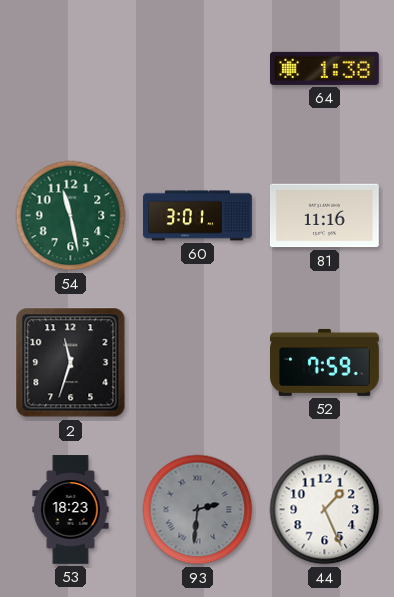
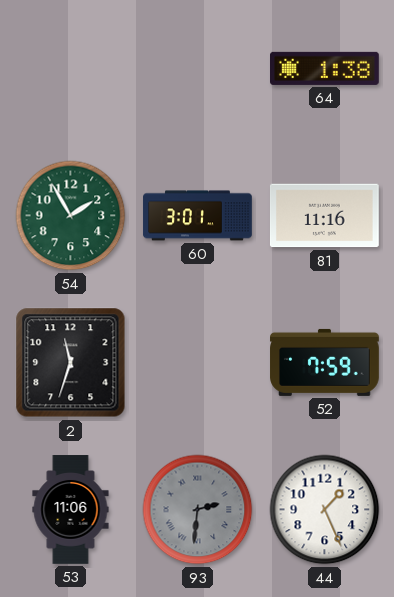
54: 11:28 -> 1:55
53: 18:23 -> 11:06
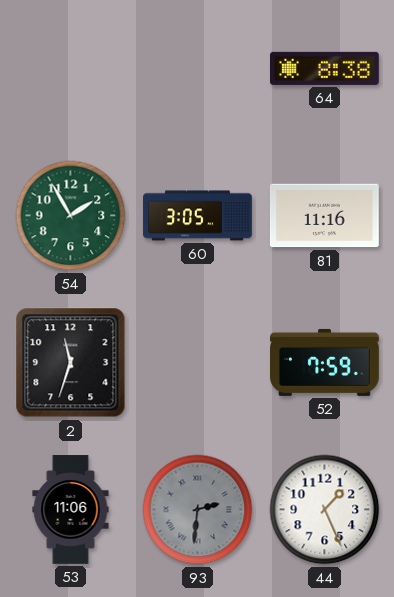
64: 1:38 -> 8:38
60: 3:01 -> 3:05
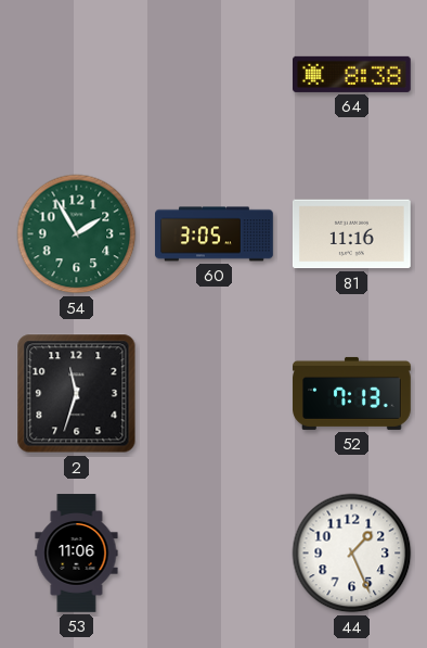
52: 7:59 -> 7:13
93: 2:31 -> none
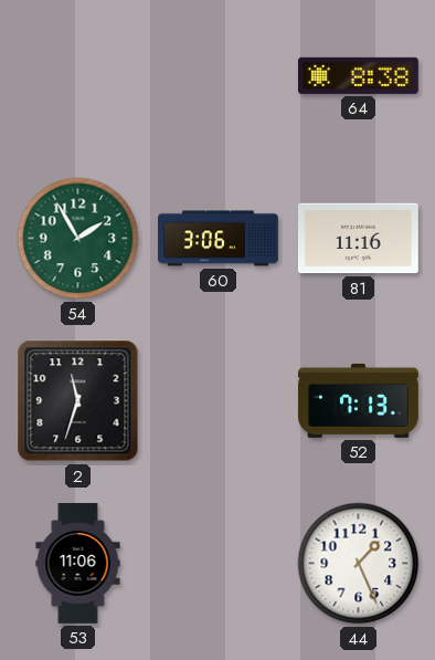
60: 3:05 -> 3:06
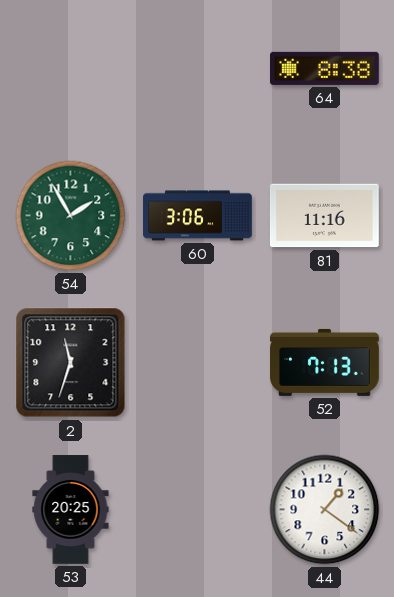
53: 11:06 -> 20:25
44: 1:26 -> 1:21
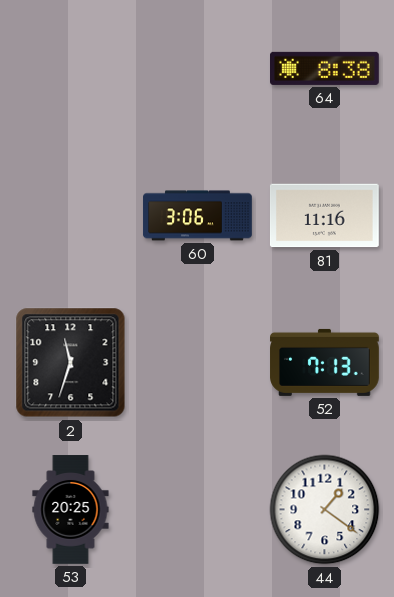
54: 1:55 -> none
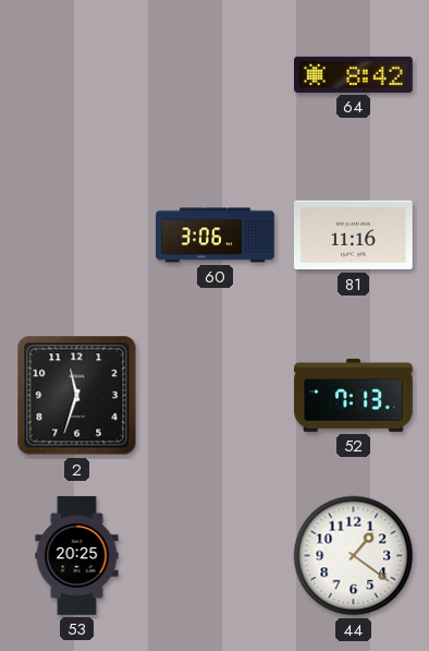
64: 8:38 -> 8:42
